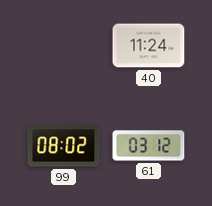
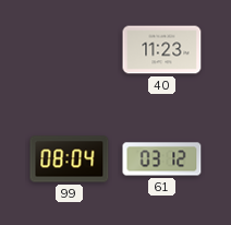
40: 11:24 -> 11:23
99: 08:02 -> 08:04
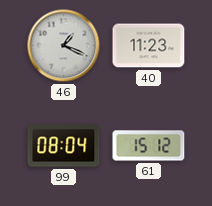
46: none -> 1:19
61: 03:12 -> 15:12
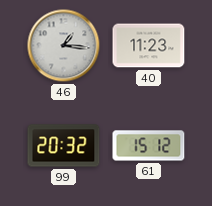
46: 1:19 -> 1:16
99: 08:04 -> 20:32
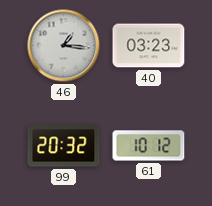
40: 11:23 -> 03:23
61: 15:12 -> 10:12
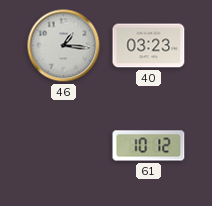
99: 20:32 -> none
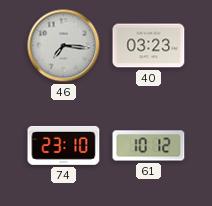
46: 1:16 -> 7:16
74: none -> 23:10
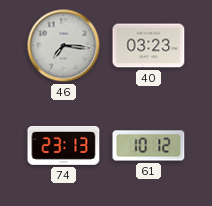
74: 23:10 -> 23:13
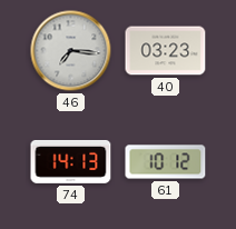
74: 23:13 -> 14:13
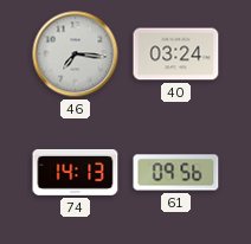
40: 03:23 -> 03:24
61: 10:12 -> 09:56
